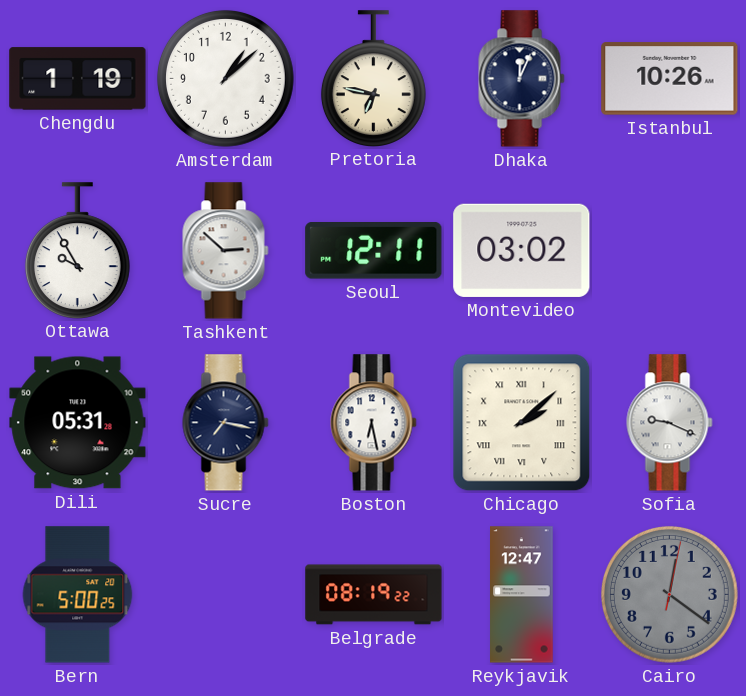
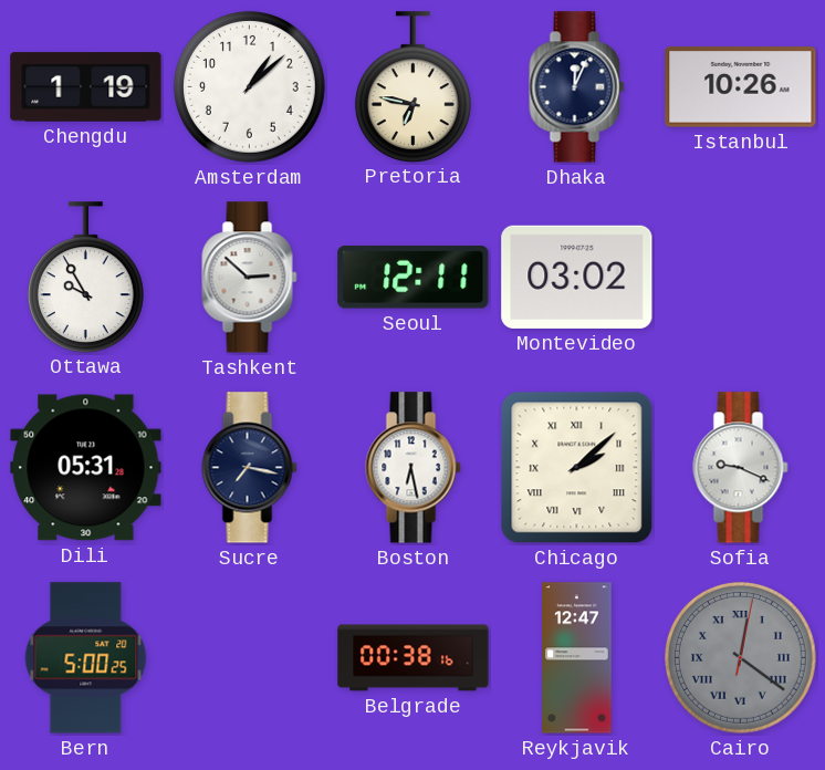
Belgrade: 08:19 -> 00:38
Cairo numerals: Arabic -> Roman
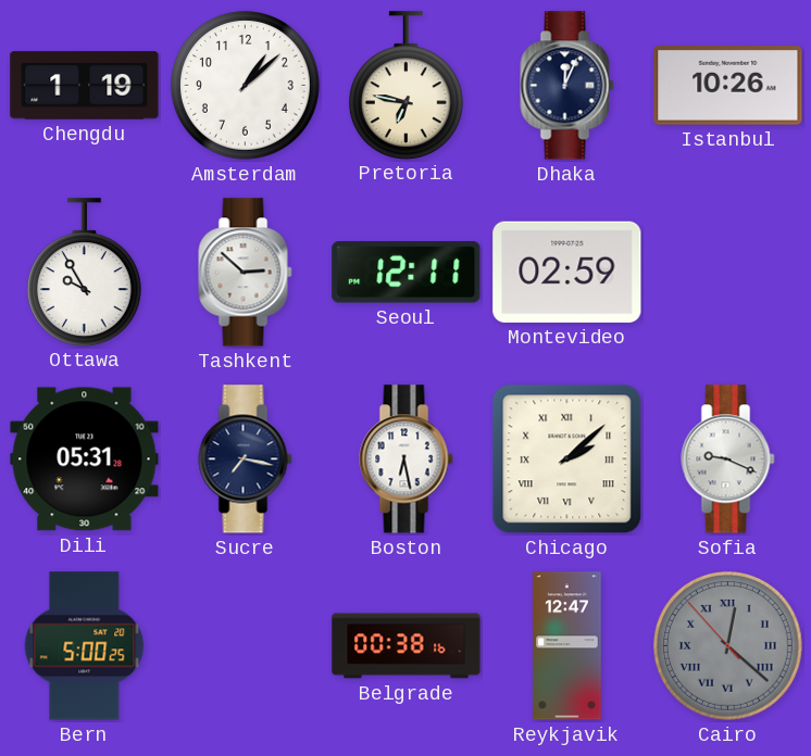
Montevideo: 03:02 -> 02:59
Cairo: 12:21:02 -> 12:21:53
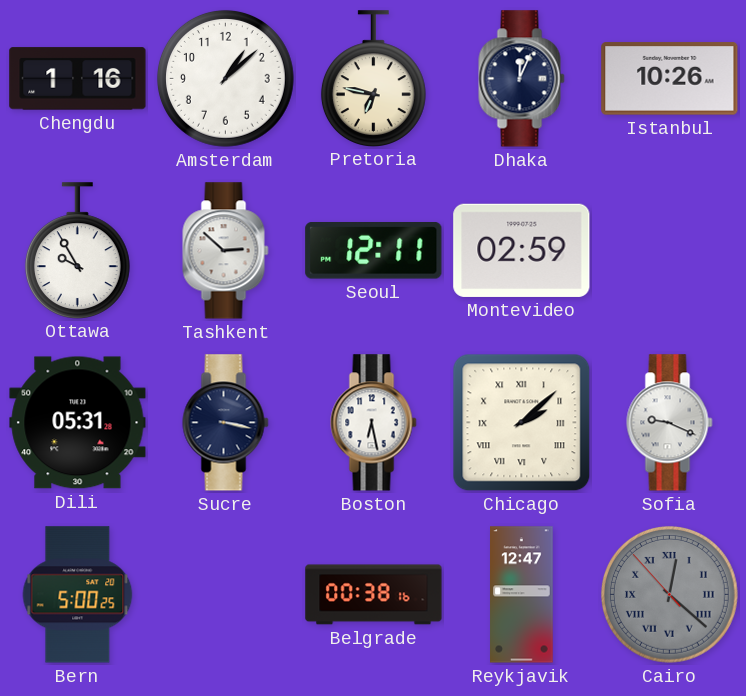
Chengdu: 1:19 -> 1:16
Sucre: 7:17 -> 3:17
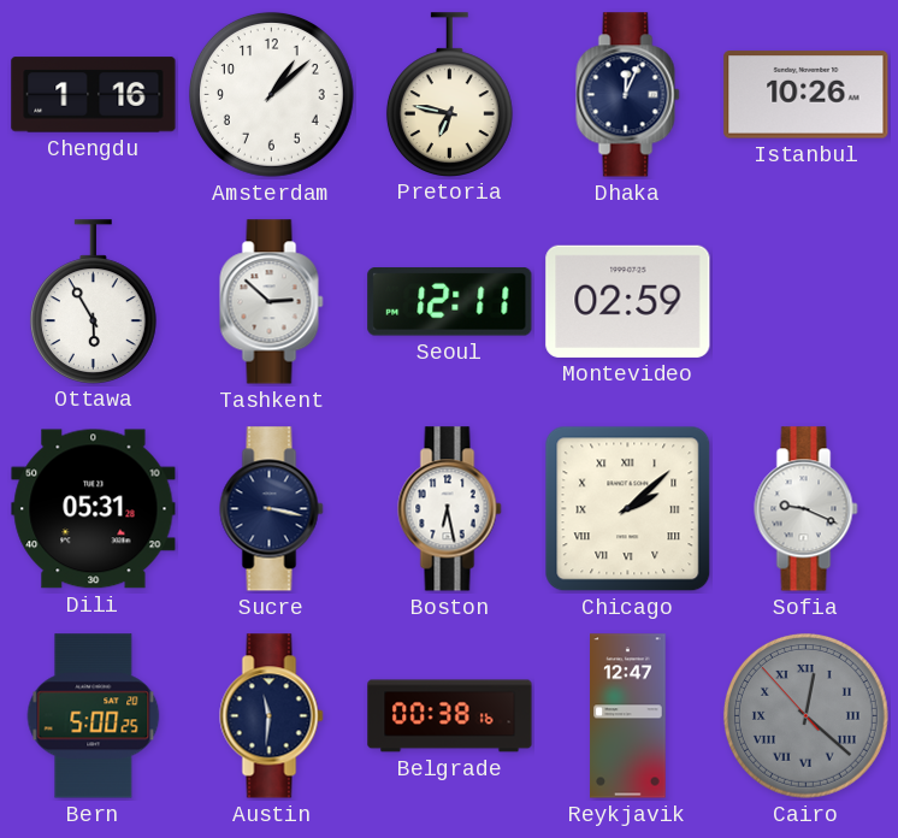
Ottawa: 9:55 -> 5:55
Austin: none -> 11:31
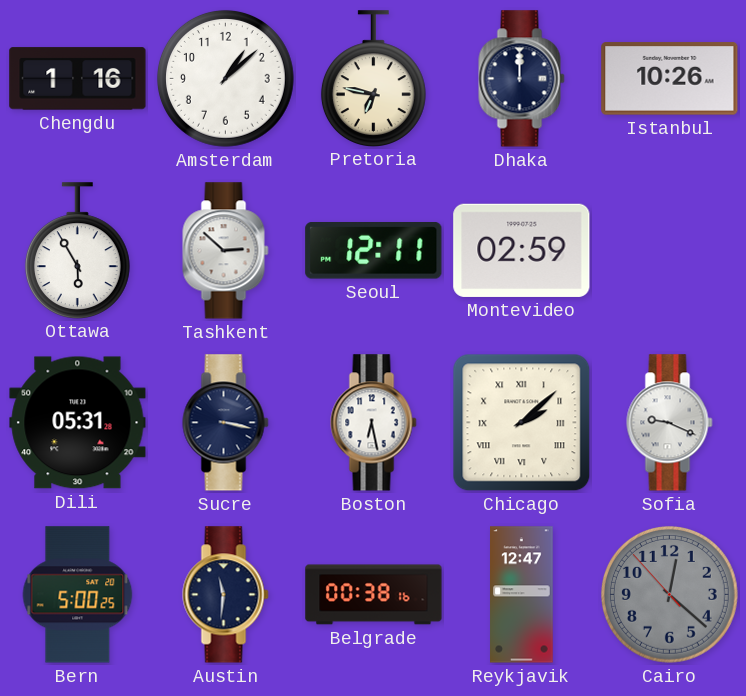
Dhaka: 12:04 -> 12:00
Cairo numerals: Roman -> Arabic
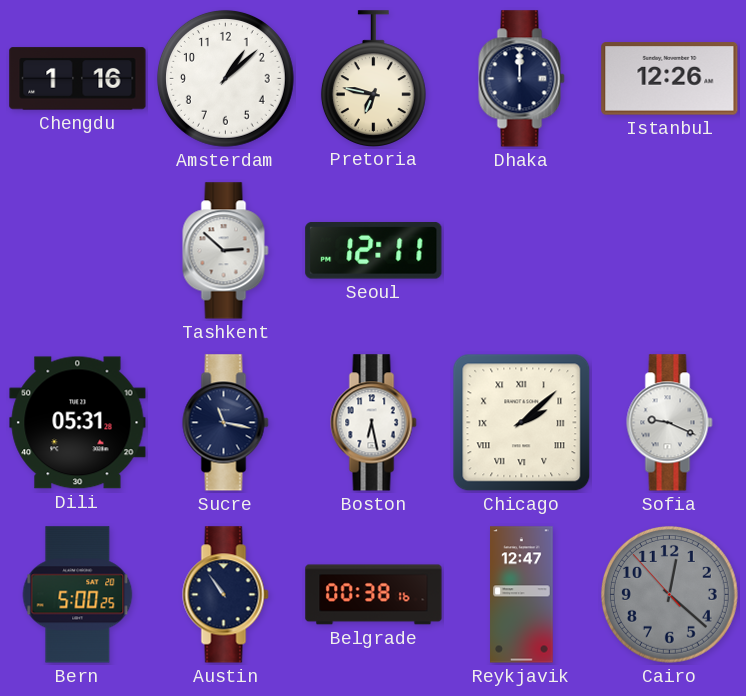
Istanbul: 10:26 -> 12:26
Ottawa: 5:55 -> none
Montevideo: 02:59 -> none
Sucre: 3:17 -> 11:17
Austin: 11:31 -> 10:54
